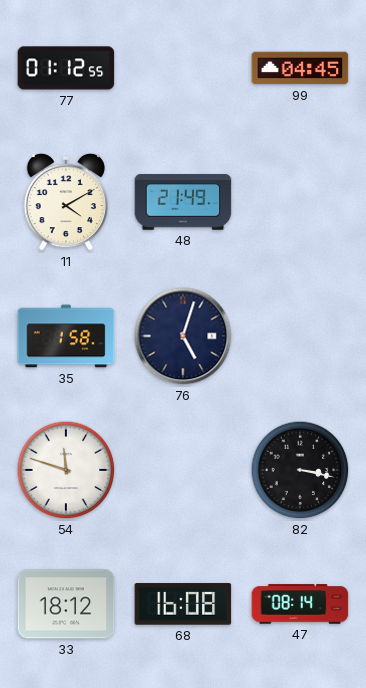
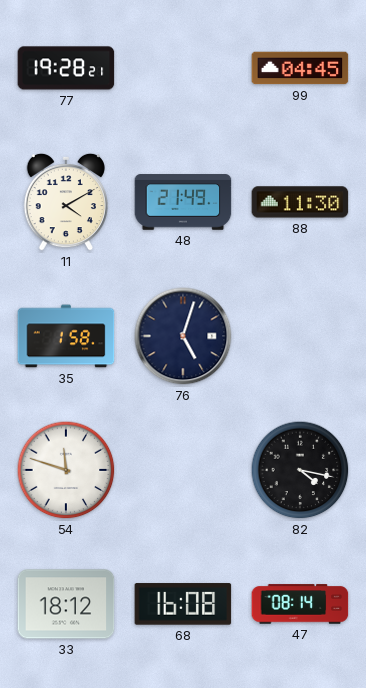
77: 01:12 -> 19:28
88: none -> 11:30
82: 3:17 -> 4:17
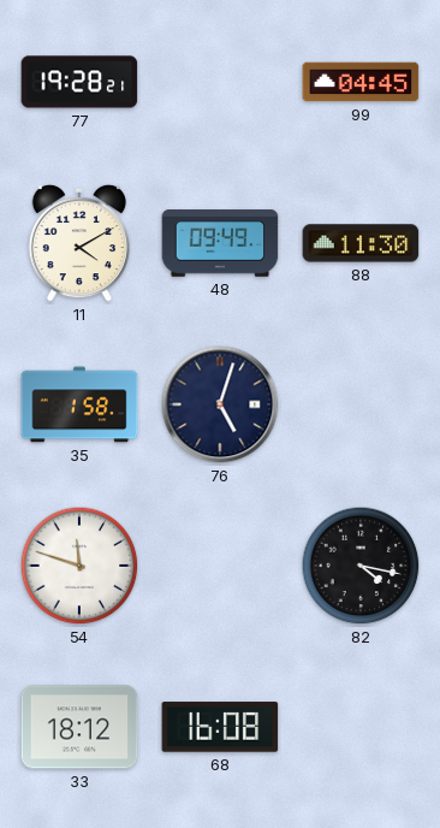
48: 21:49 -> 09:49
47: 08:14 -> none
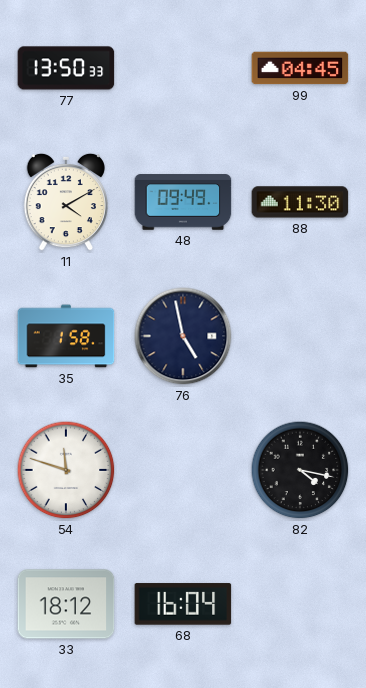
77: 19:28 -> 13:50
76: 5:03 -> 4:58
68: 16:08 -> 16:04
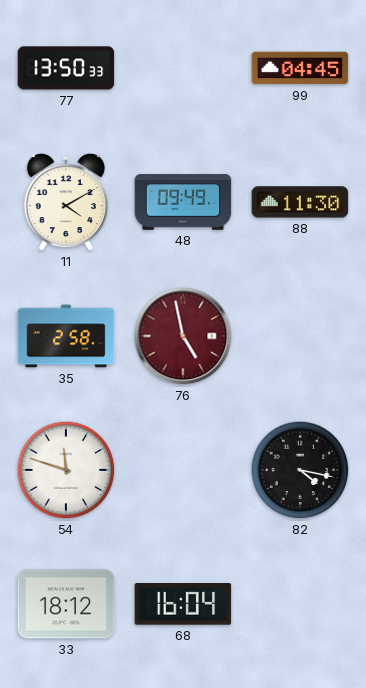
35: 1:58 -> 2:58
76 dial: navy -> burgundy
